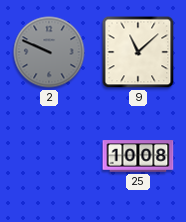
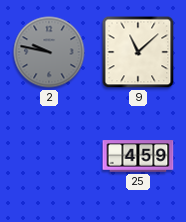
2: 9:49 -> 9:47
25: 10:08 -> 4:59
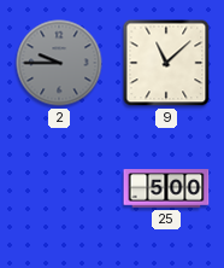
2: 9:47 -> 9:45
25: 4:59 -> 5:00
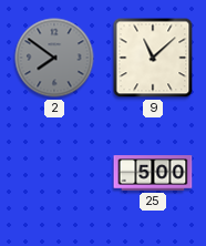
2: 9:45 -> 7:51
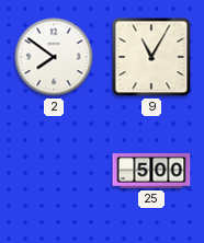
2 dial: grey -> white
9: 11:08 -> 11:05
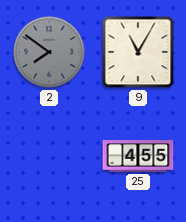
2 dial: white -> grey
25: 5:00 -> 4:55
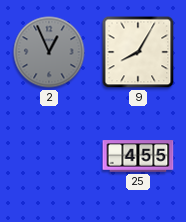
2: 7:51 -> 12:56
9: 11:05 -> 8:05
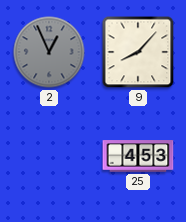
9: 8:05 -> 8:07
25: 4:55 -> 4:53
